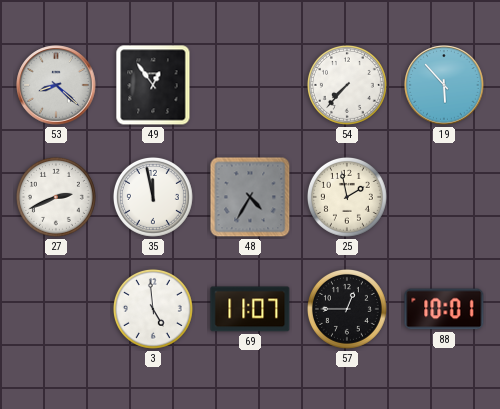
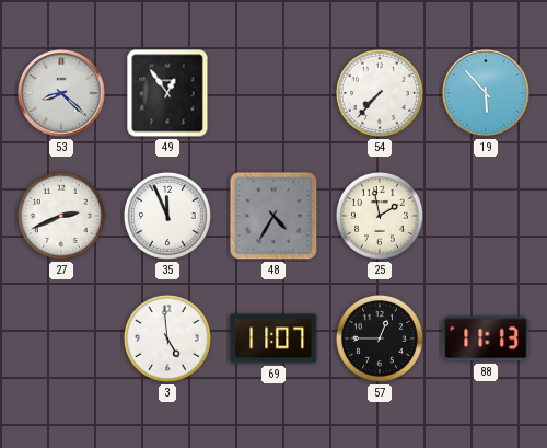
35: 11:58 -> 11:56
88: 10:01 -> 11:13
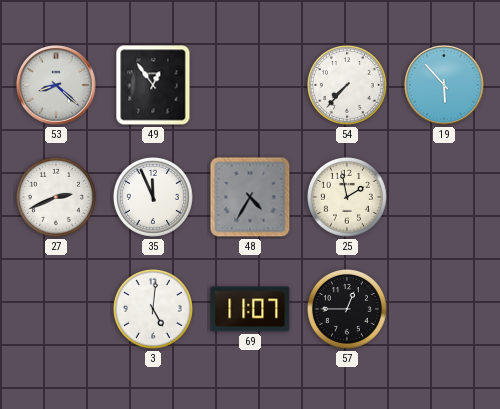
3: 4:59 -> 5:01
88: 11:13 -> none
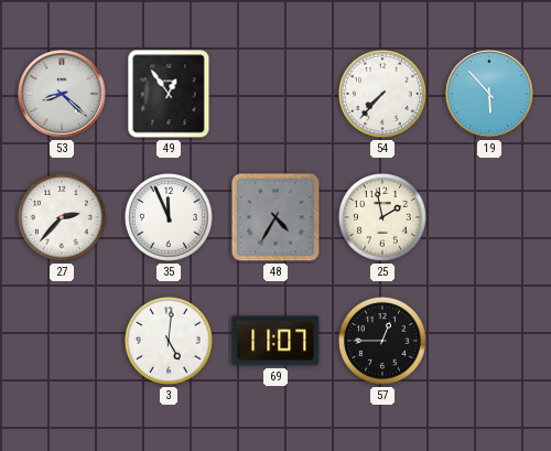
27: 2:41 -> 2:37
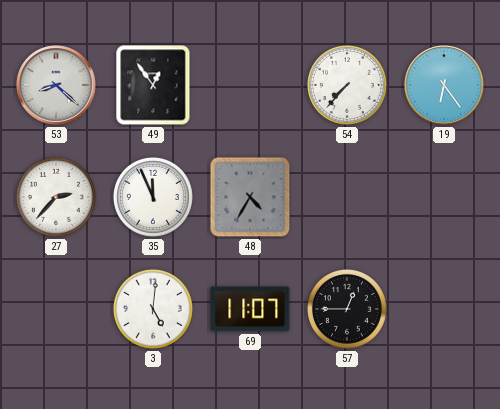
19: 5:53 -> 6:24
25: 1:58 -> none
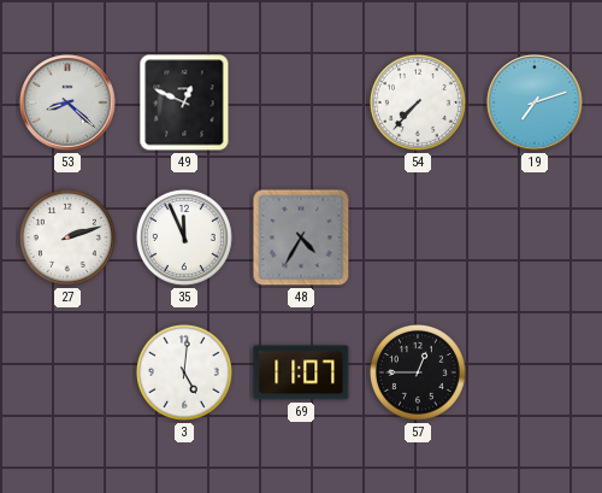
49: 12:54 -> 12:49
19: 6:24 -> 7:12
27: 2:37 -> 2:12
